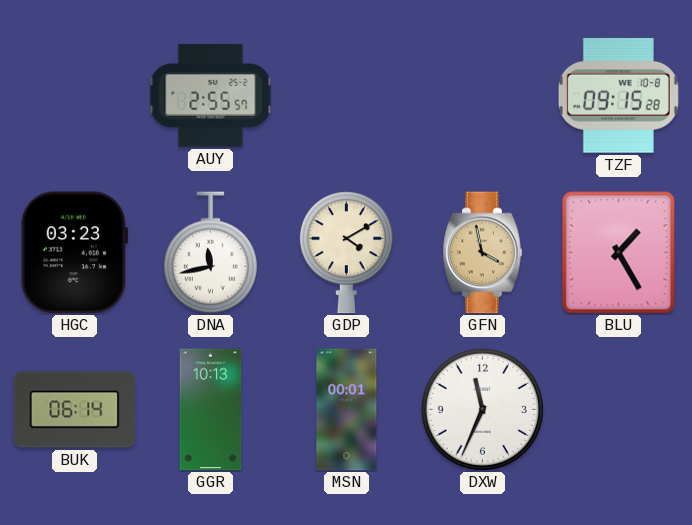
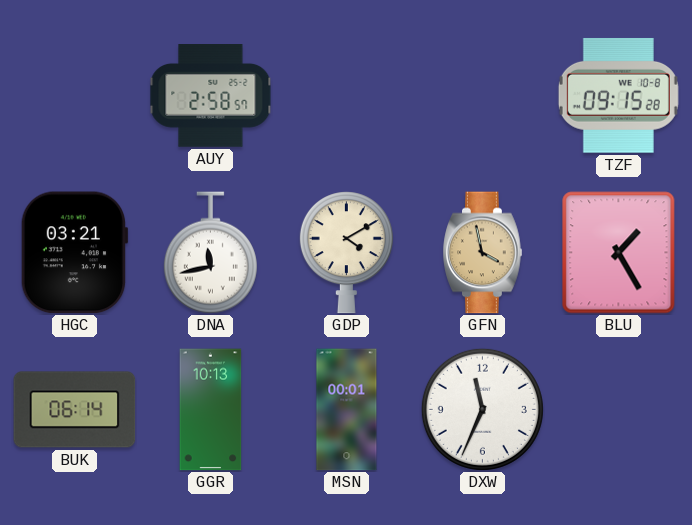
AUY: 2:55 -> 2:58
HGC: 03:23 -> 03:21
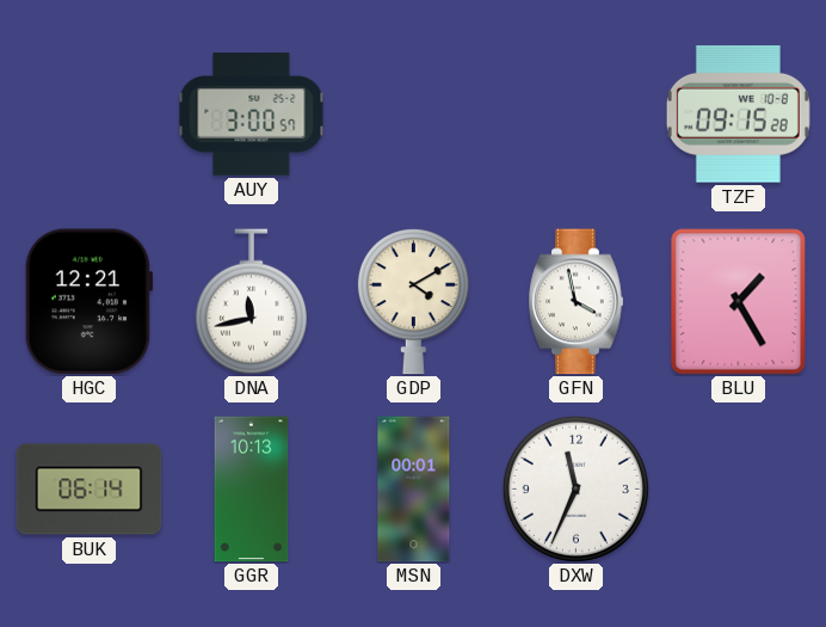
AUY: 2:58 -> 3:00
HGC: 03:21 -> 12:21
GFN dial: champagne -> white
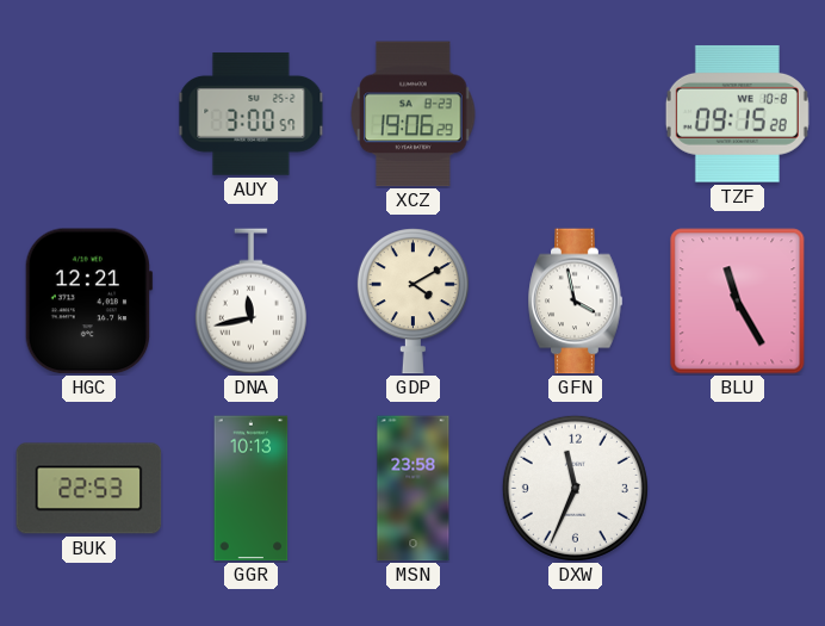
XCZ: none -> 19:06
BLU: 1:25 -> 11:25
BUK: 06:14 -> 22:53
MSN: 00:01 -> 23:58
